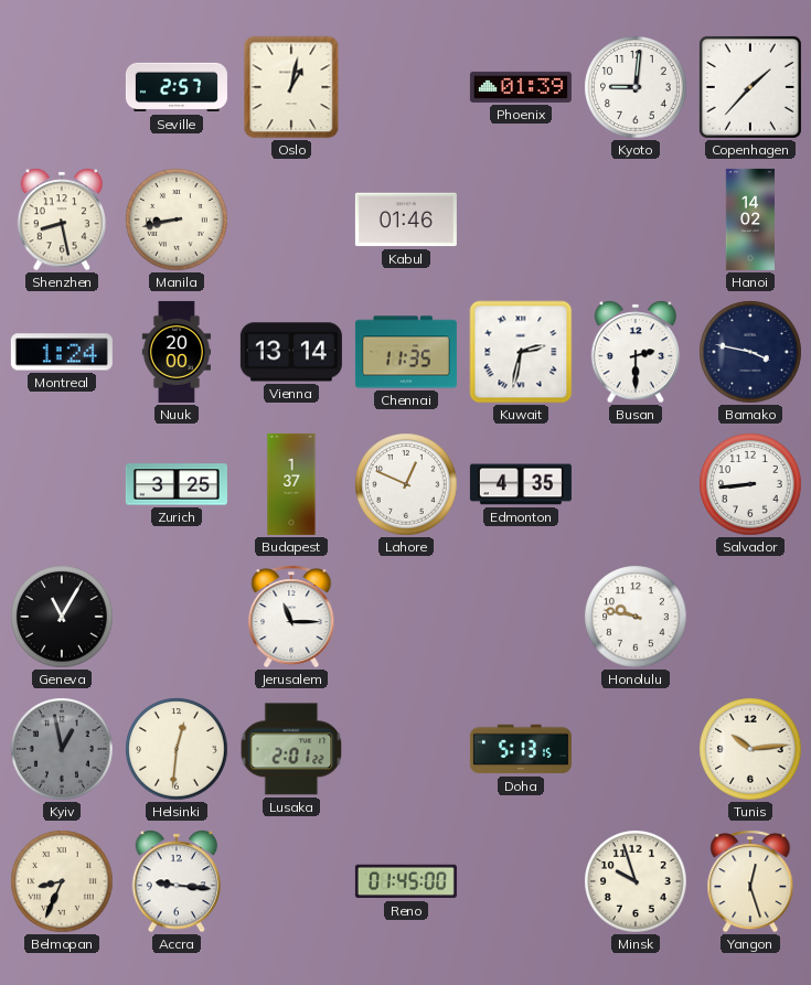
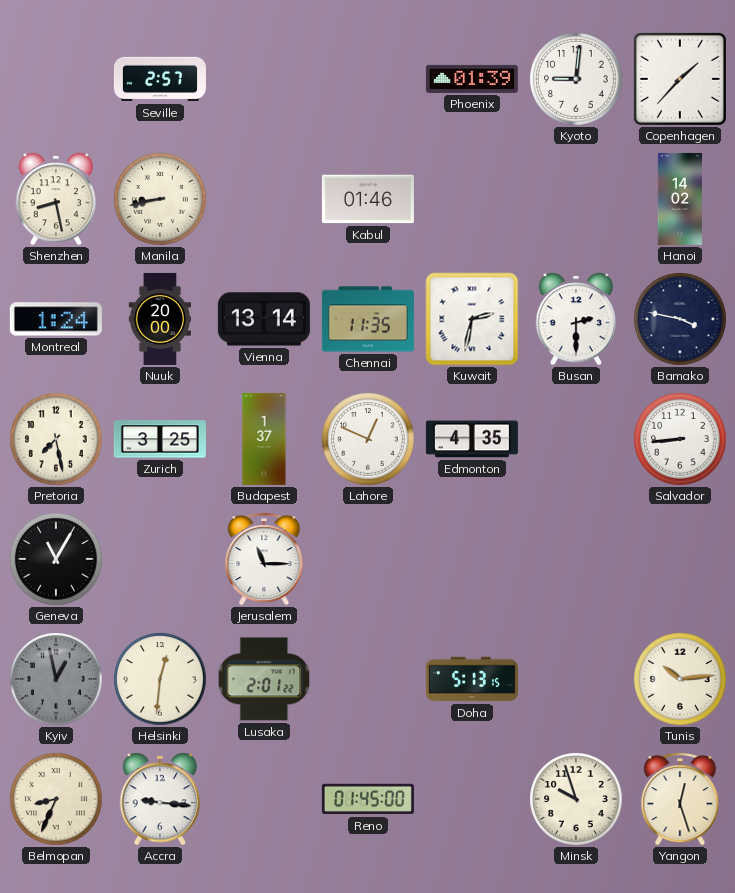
Oslo: 1:02 -> none
Pretoria: none -> 7:28
Honolulu: 9:47 -> none
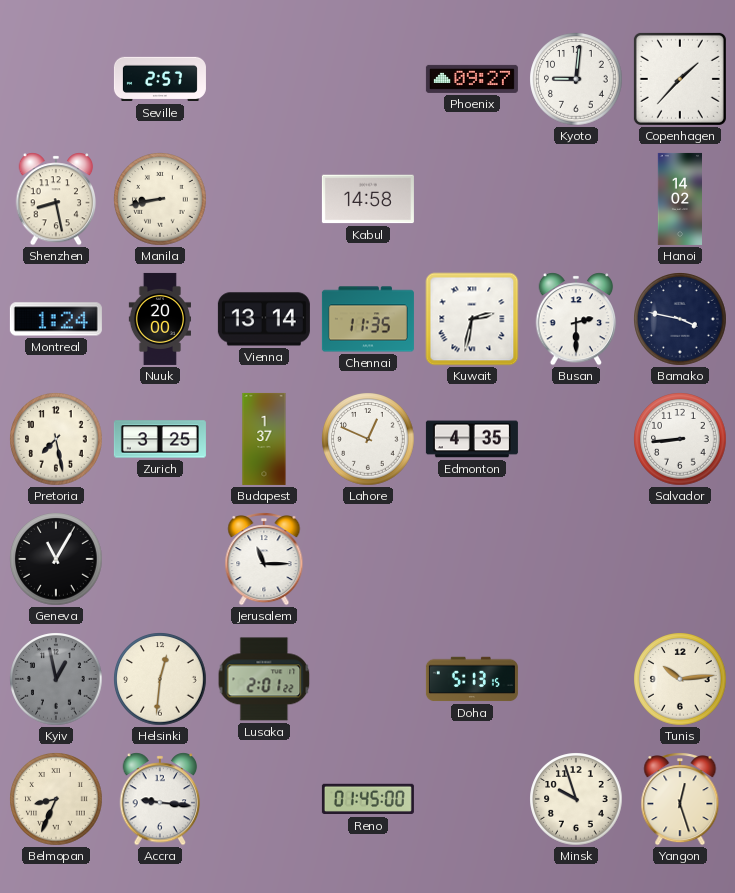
Phoenix: 01:39 -> 09:27
Kabul: 01:46 -> 14:58
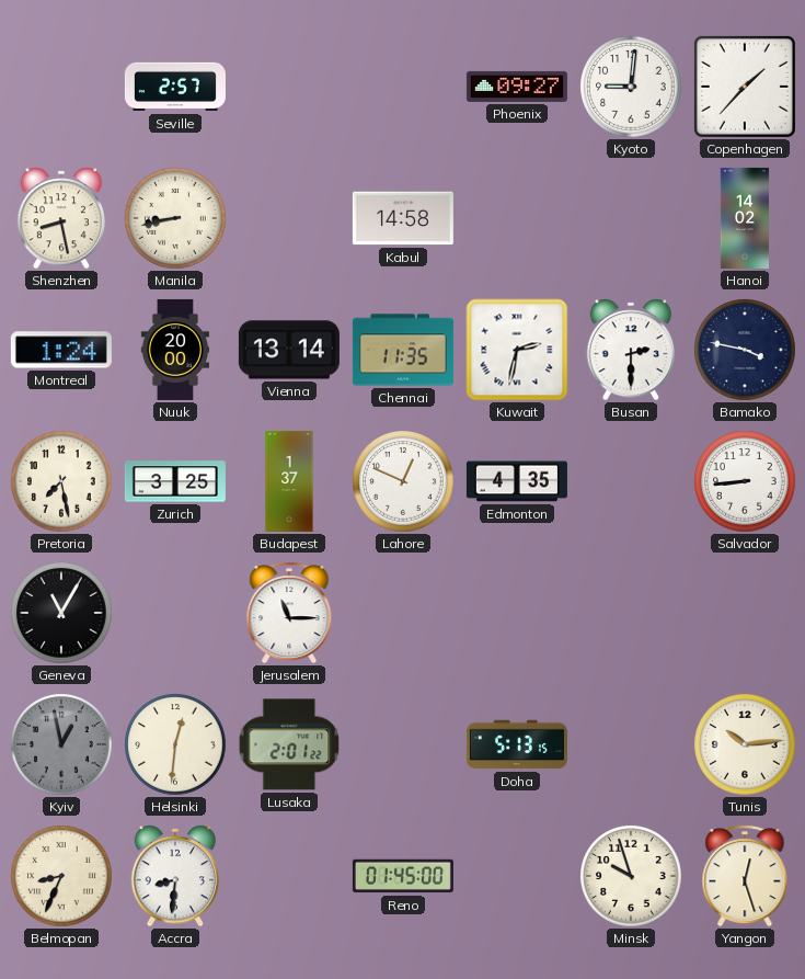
Accra: 9:16 -> 8:31
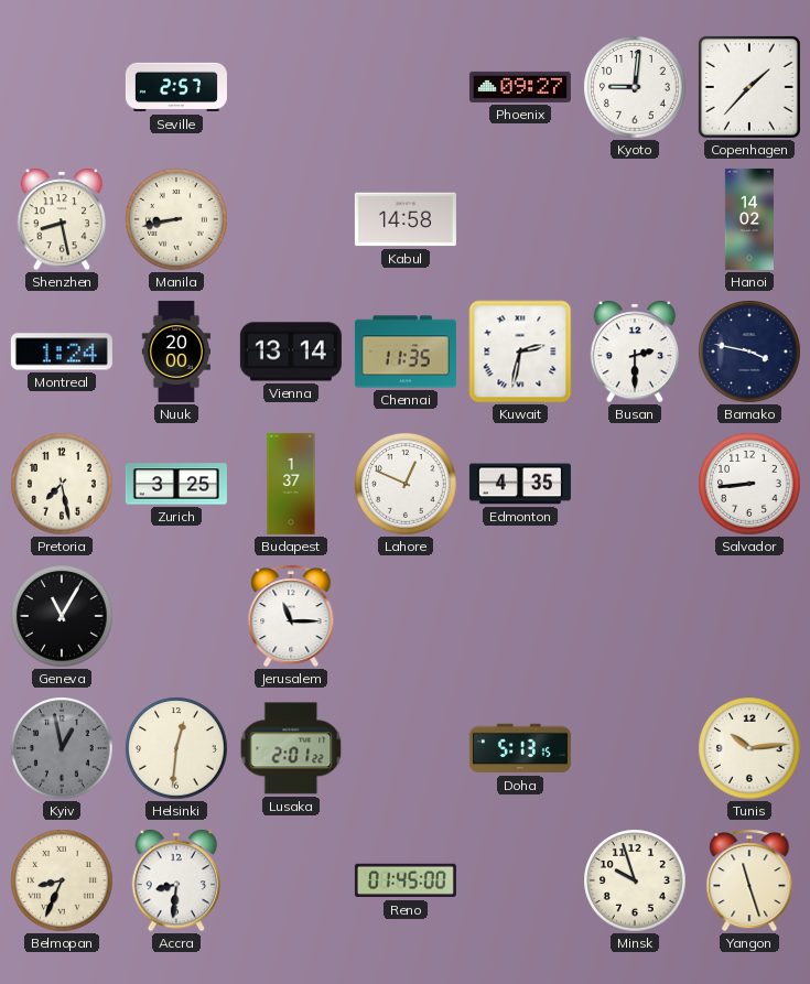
Yangon: 12:27 -> 11:27
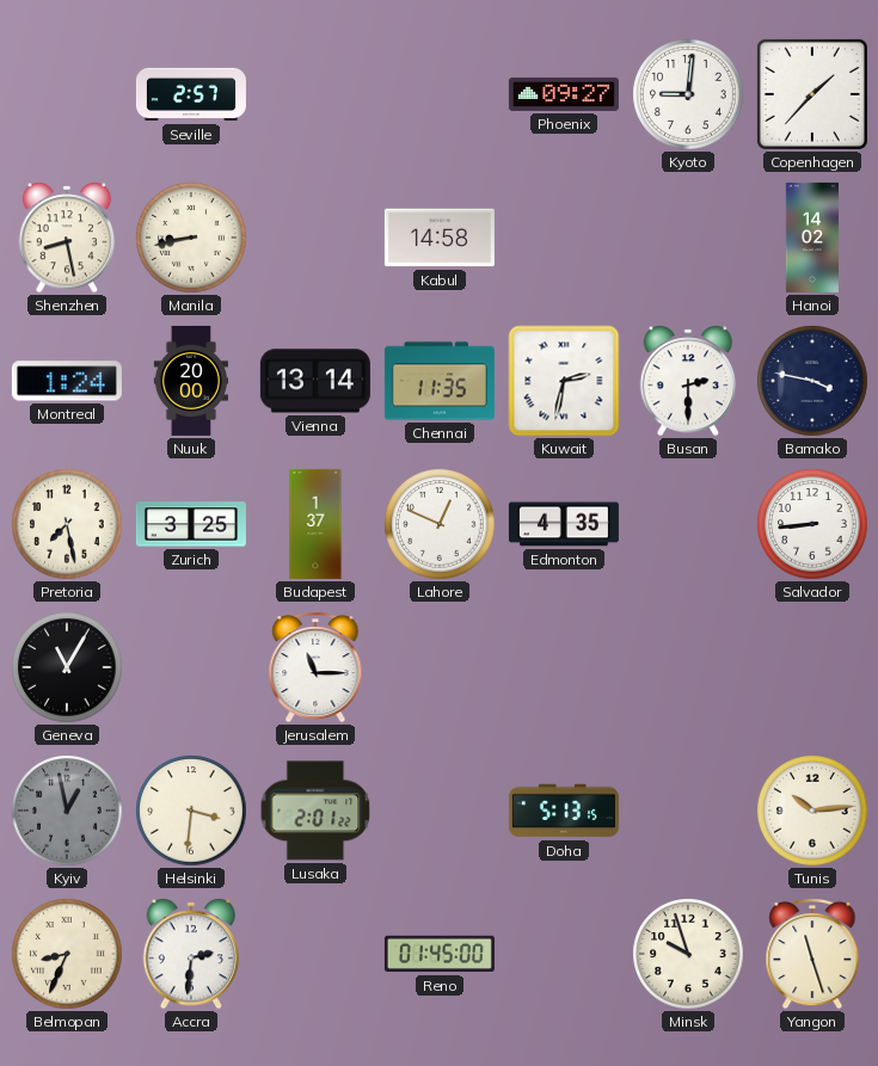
Helsinki: 12:31 -> 3:31
Accra: 8:31 -> 2:31
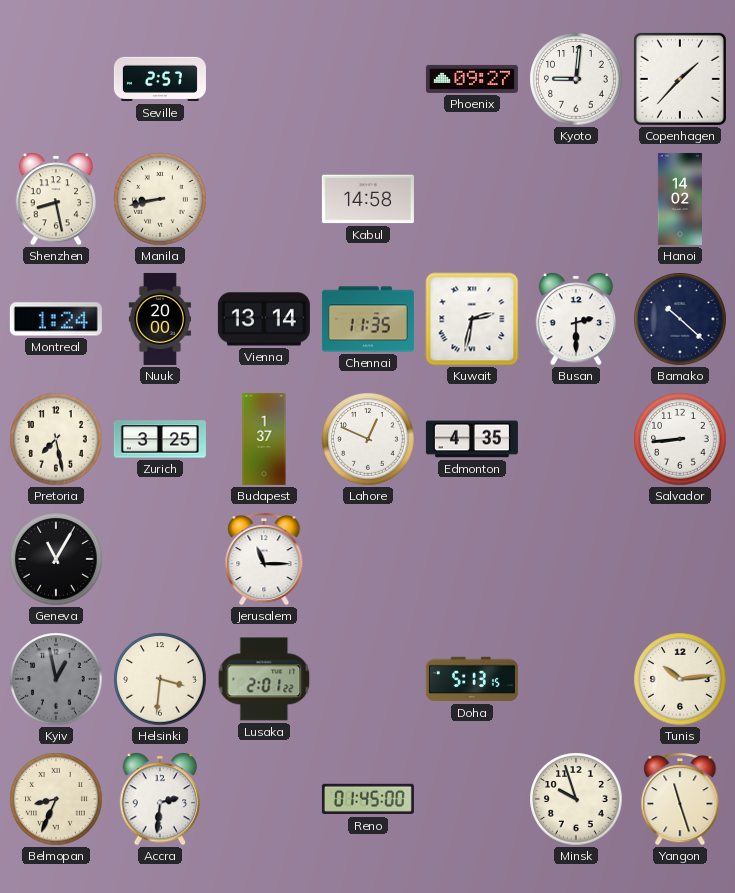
Bamako: 3:47 -> 10:22
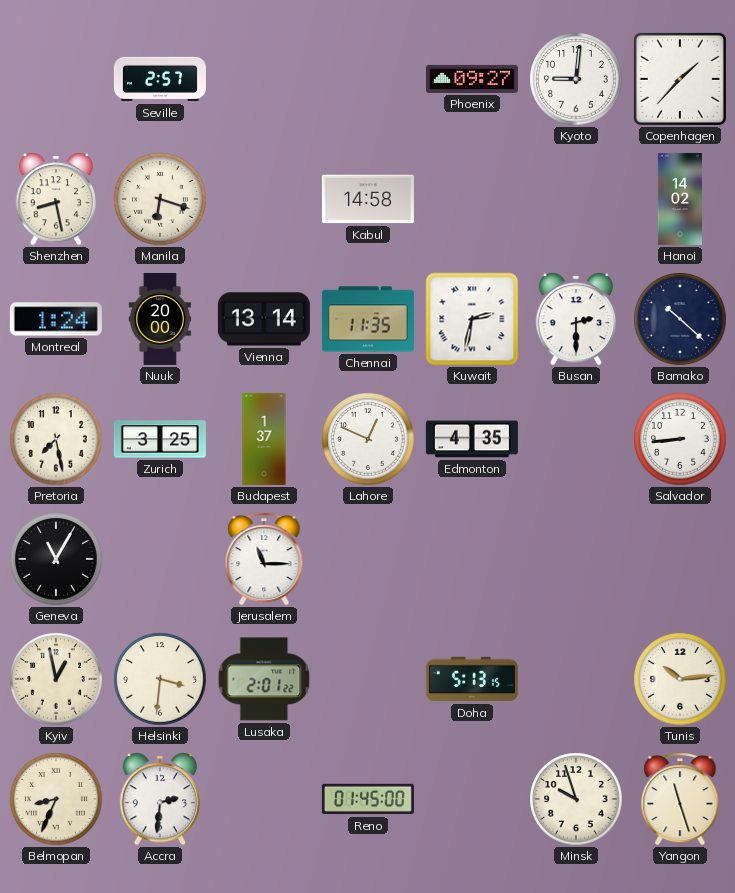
Manila: 8:43 -> 6:18
Kyiv dial: grey -> cream
